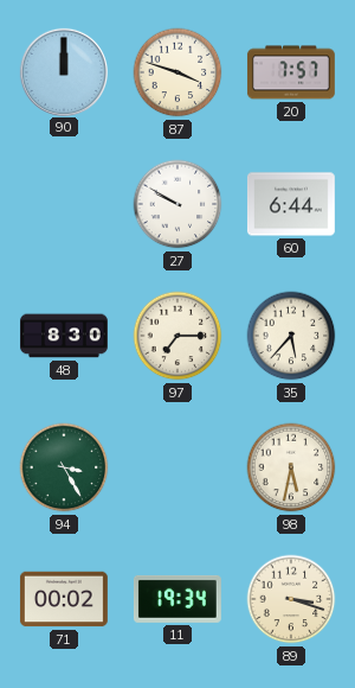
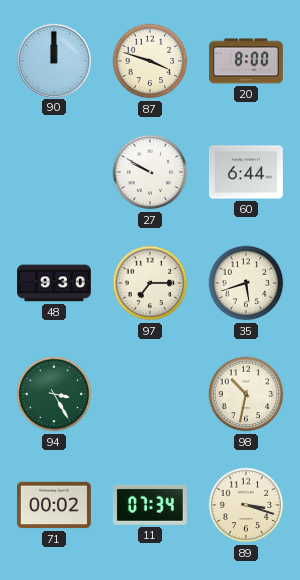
20: 7:57 -> 8:00
48: 8:30 -> 9:30
35: 5:37 -> 5:42
98: 5:32 -> 10:32
11: 19:34 -> 07:34
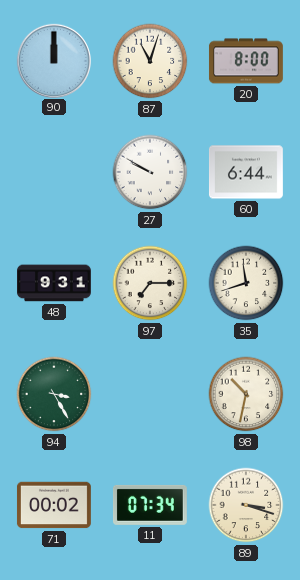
87: 3:48 -> 11:03
48: 9:30 -> 9:31
35: 5:42 -> 11:42
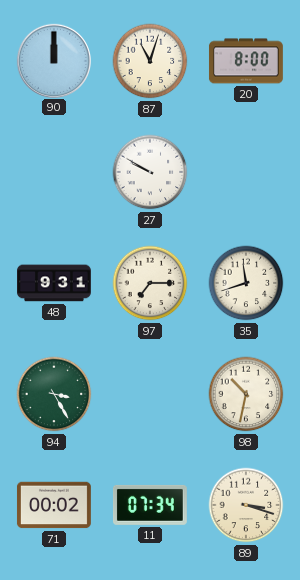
60: 6:44 -> none
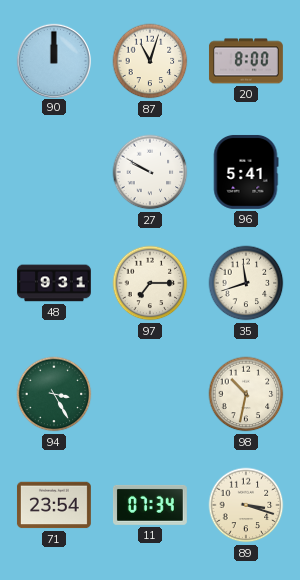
96: none -> 5:41
71: 00:02 -> 23:54
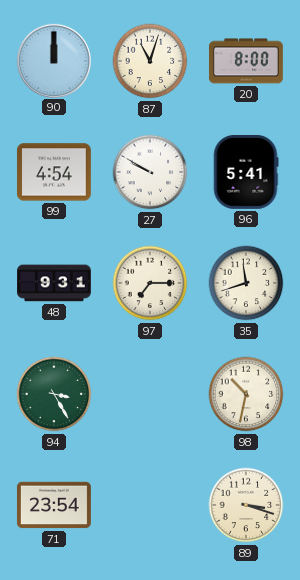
99: none -> 4:54
11: 07:34 -> none
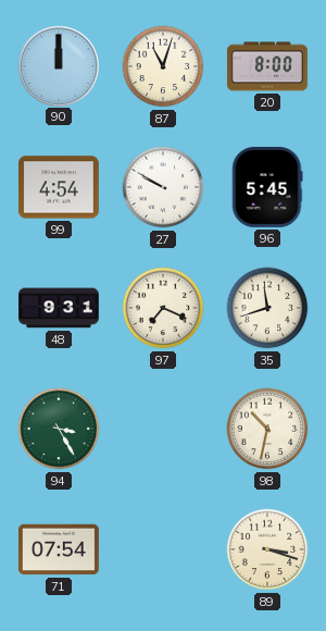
96: 5:41 -> 5:45
97: 7:15 -> 7:19
71: 23:54 -> 07:54
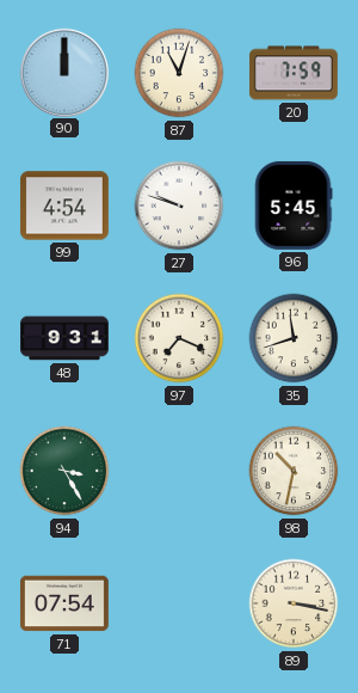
20: 8:00 -> 7:59
27: 9:50 -> 9:48
89: 3:18 -> 3:17
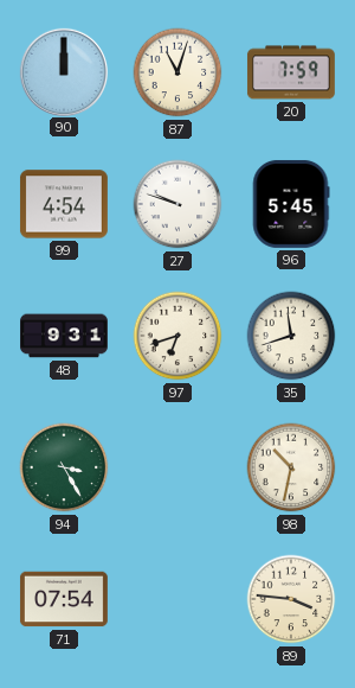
97: 7:19 -> 6:42
89: 3:17 -> 3:46
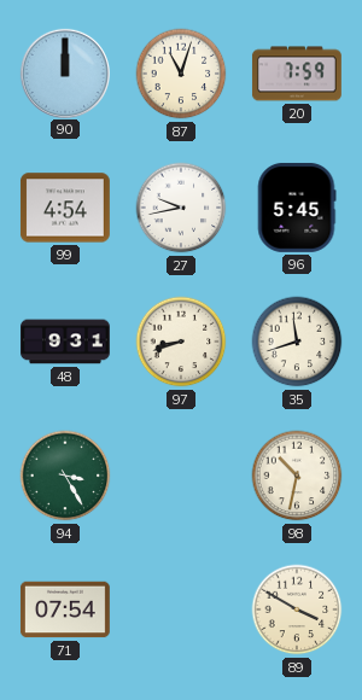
27: 9:48 -> 9:43
97: 6:42 -> 8:42
89: 3:46 -> 3:50
